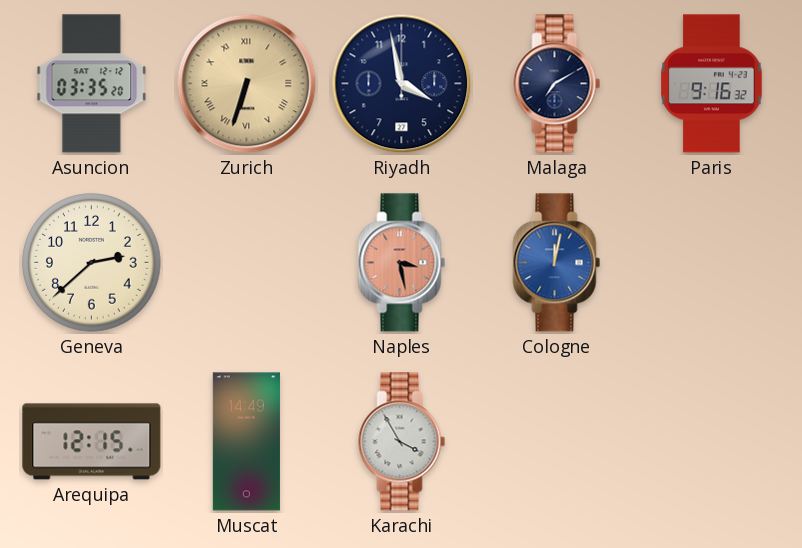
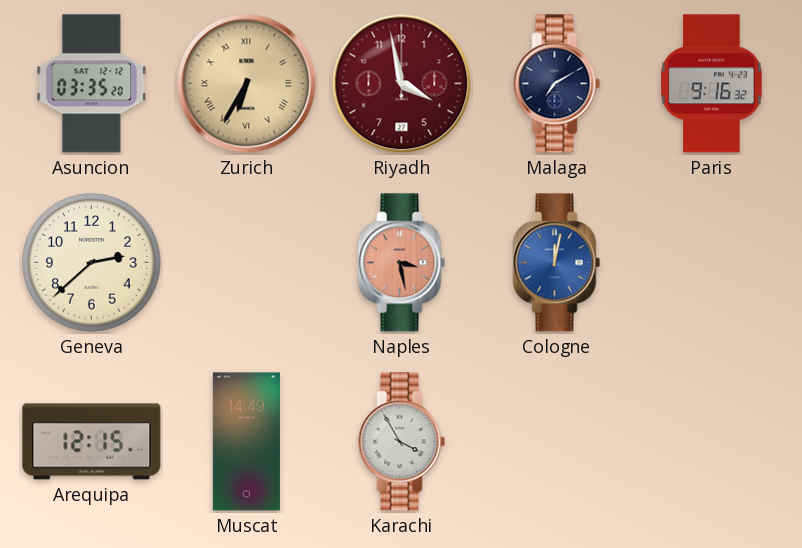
Zurich: 6:33 -> 6:35
Riyadh dial: navy -> burgundy
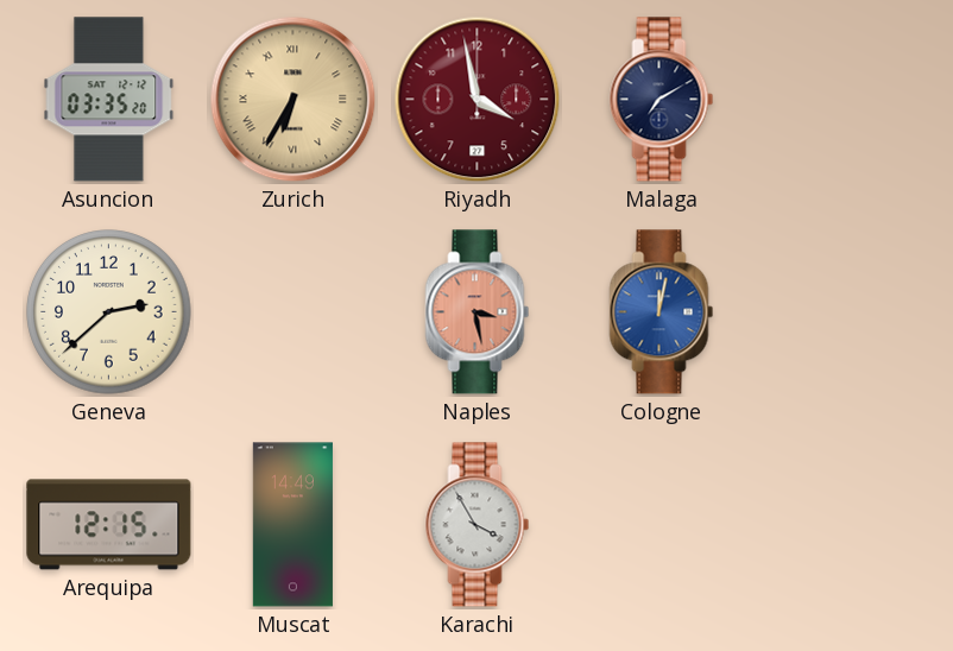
Paris: 9:16 -> none
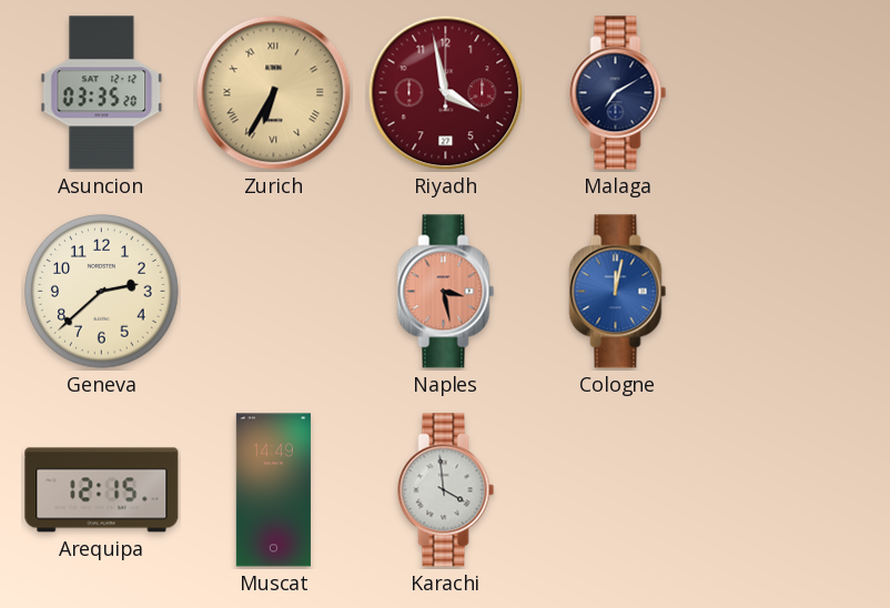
Karachi: 3:55 -> 3:59
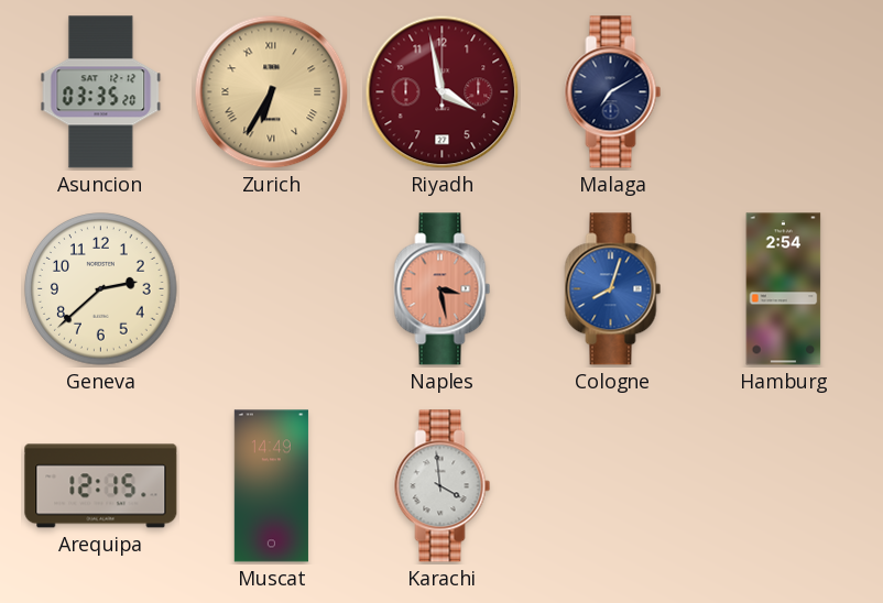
Cologne: 12:02 -> 8:03
Hamburg: none -> 2:54
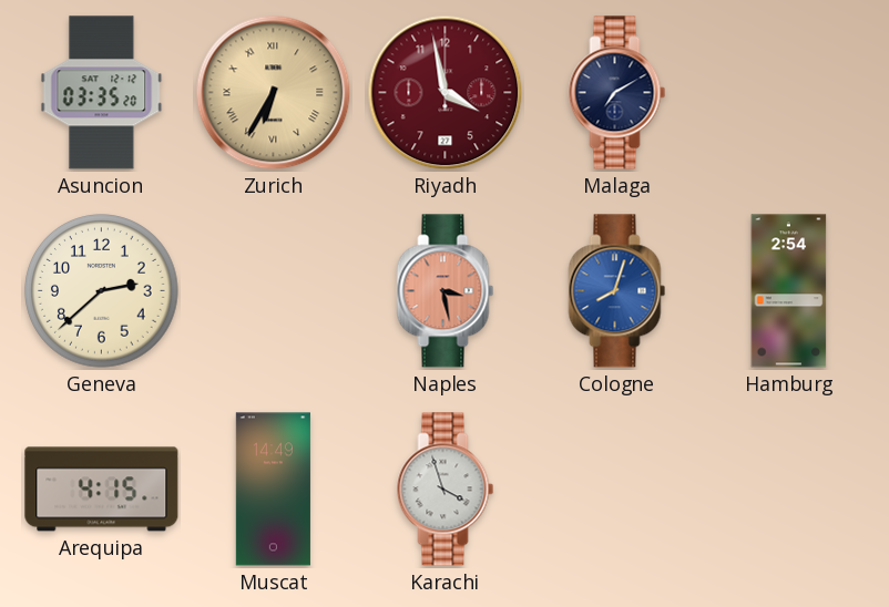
Arequipa: 12:15 -> 4:15
Karachi: 3:59 -> 3:57
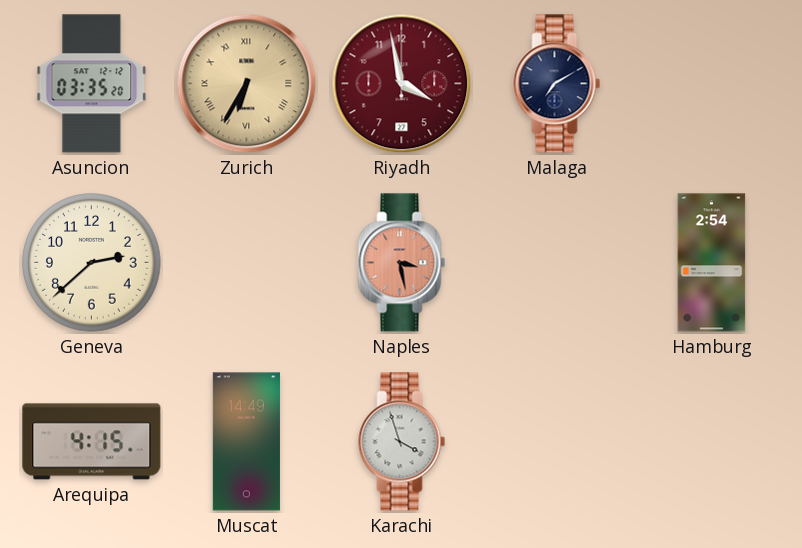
Cologne: 8:03 -> none
